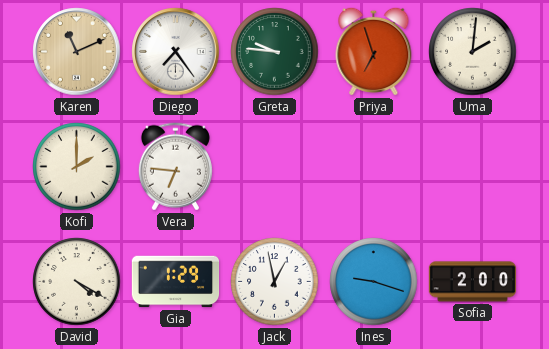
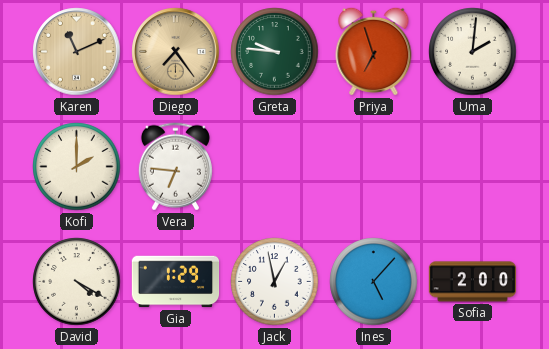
Diego dial: white -> champagne
Ines: 9:18 -> 5:07
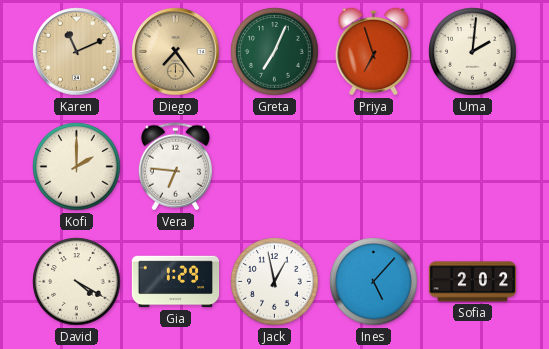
Greta: 9:46 -> 7:04
Sofia: 2:00 -> 2:02
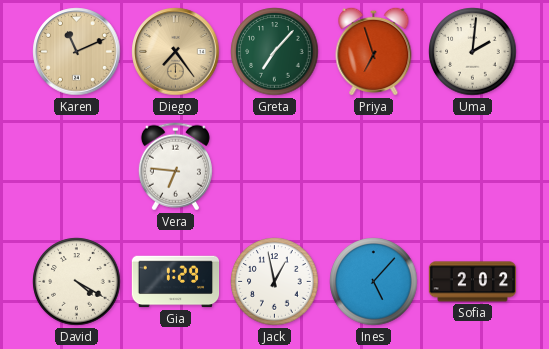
Greta: 7:04 -> 7:07
Kofi: 2:00 -> none
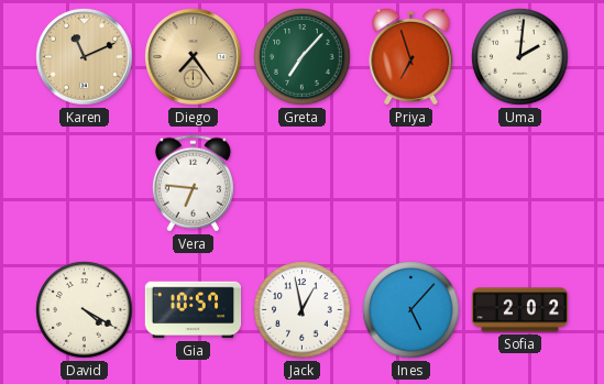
Gia: 1:29 -> 10:57
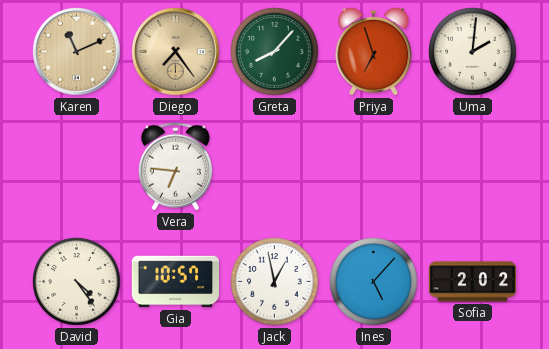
Greta: 7:07 -> 8:07
David: 4:20 -> 4:24
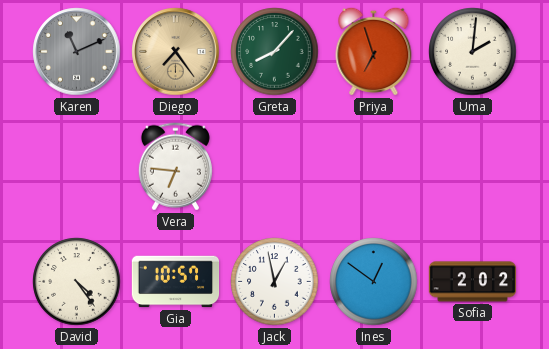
Karen dial: champagne -> grey
Ines: 5:07 -> 12:51
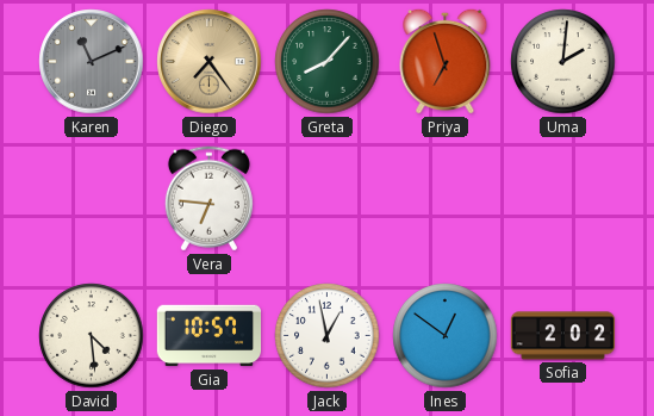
David: 4:24 -> 4:29
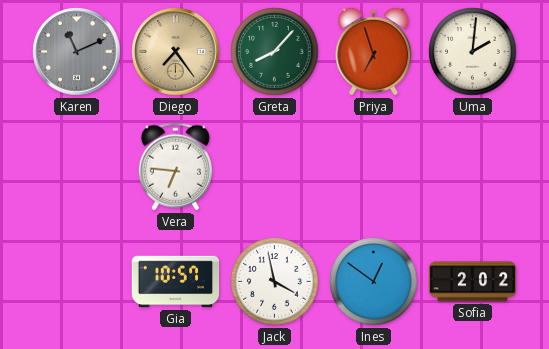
David: 4:29 -> none
Jack: 12:58 -> 3:58
